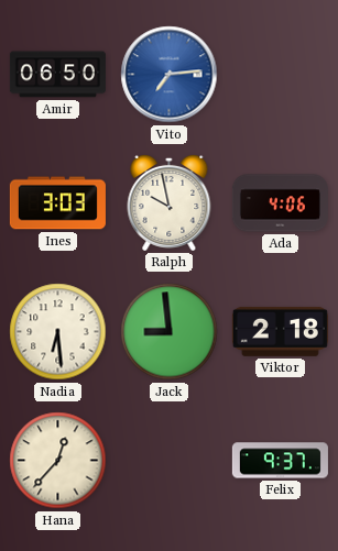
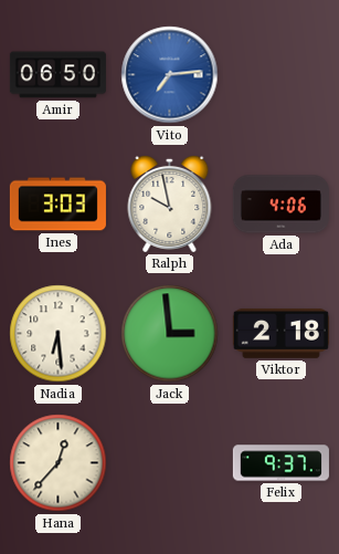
Jack: 8:59 -> 2:59
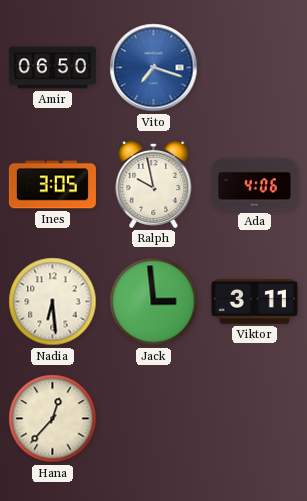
Vito: 7:14 -> 7:18
Ines: 3:03 -> 3:05
Viktor: 2:18 -> 3:11
Felix: 9:37 -> none
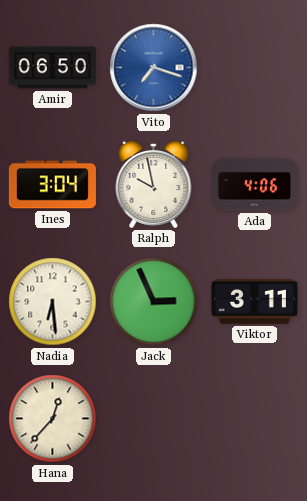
Ines: 3:05 -> 3:04
Jack: 2:59 -> 2:56
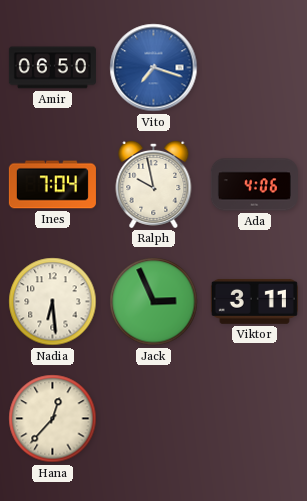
Ines: 3:04 -> 7:04
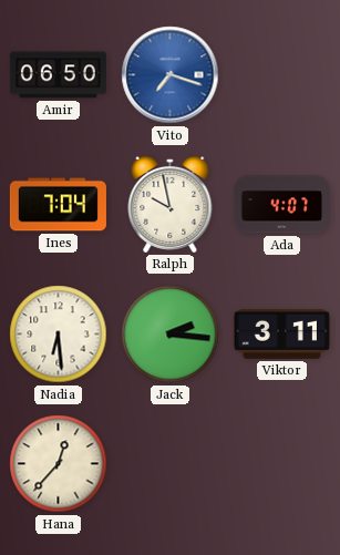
Ada: 4:06 -> 4:07
Jack: 2:56 -> 2:16
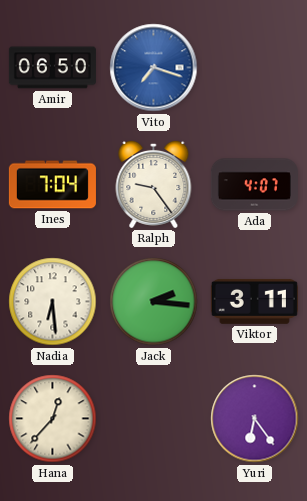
Ralph: 9:58 -> 9:24
Yuri: none -> 6:24
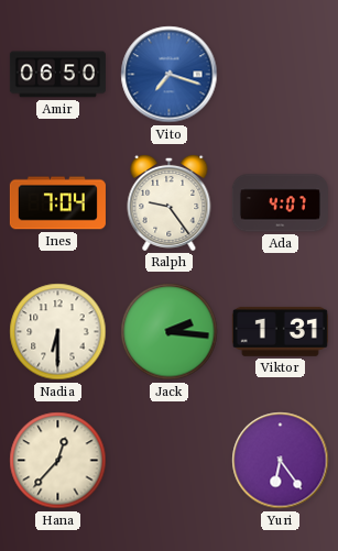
Nadia: 6:29 -> 6:30
Viktor: 3:11 -> 1:31
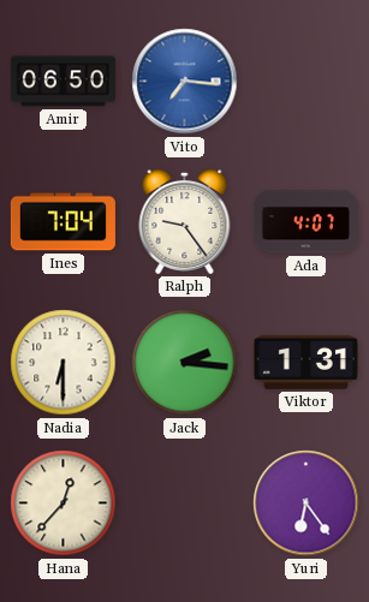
Vito: 7:18 -> 7:16
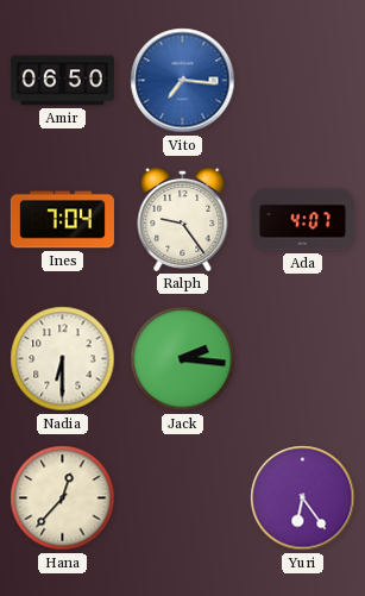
Viktor: 1:31 -> none
